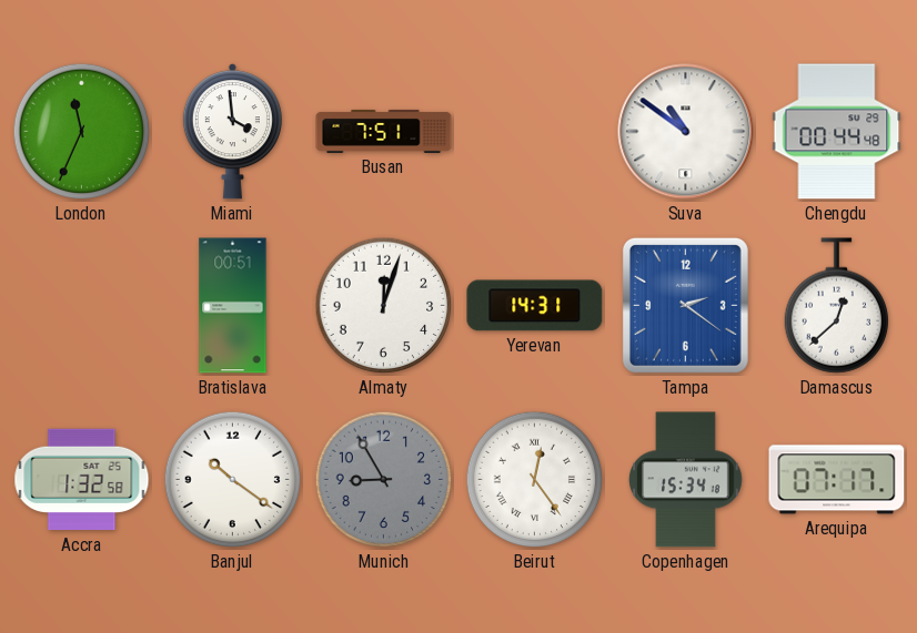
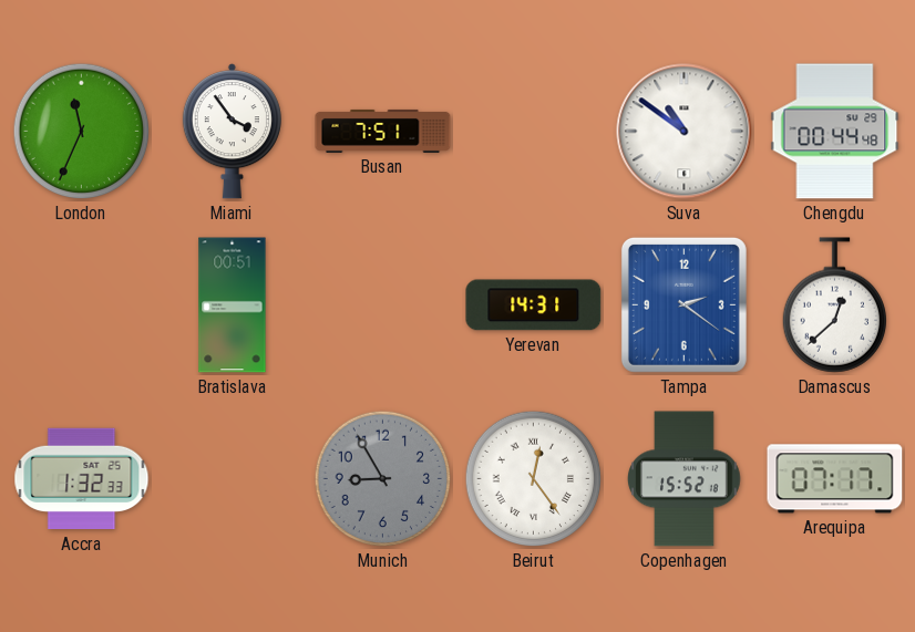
Miami: 3:59 -> 3:54
Almaty: 12:03 -> none
Accra: 1:32:58 -> 1:32:33
Banjul: 10:21 -> none
Copenhagen: 15:34 -> 15:52
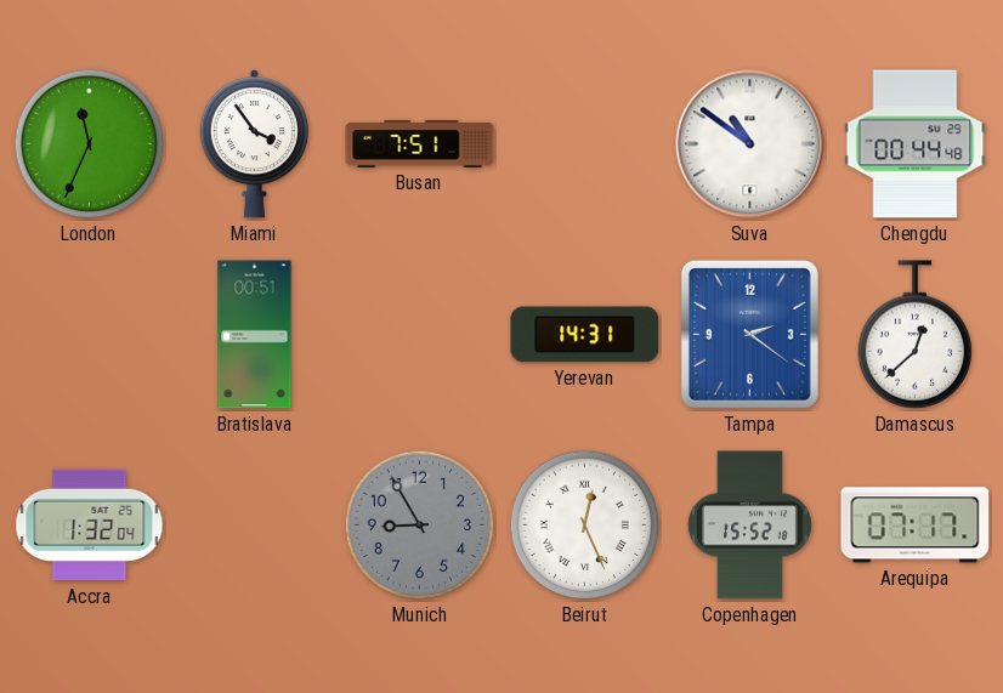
Accra: 1:32:33 -> 1:32:04
Beirut: 12:24 -> 12:26
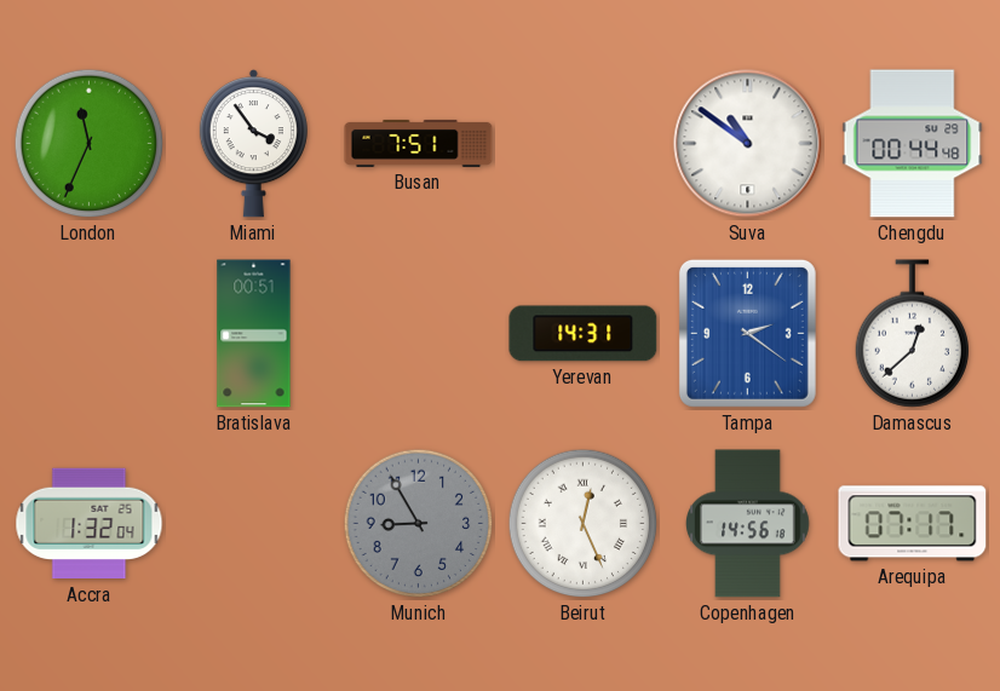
Copenhagen: 15:52 -> 14:56
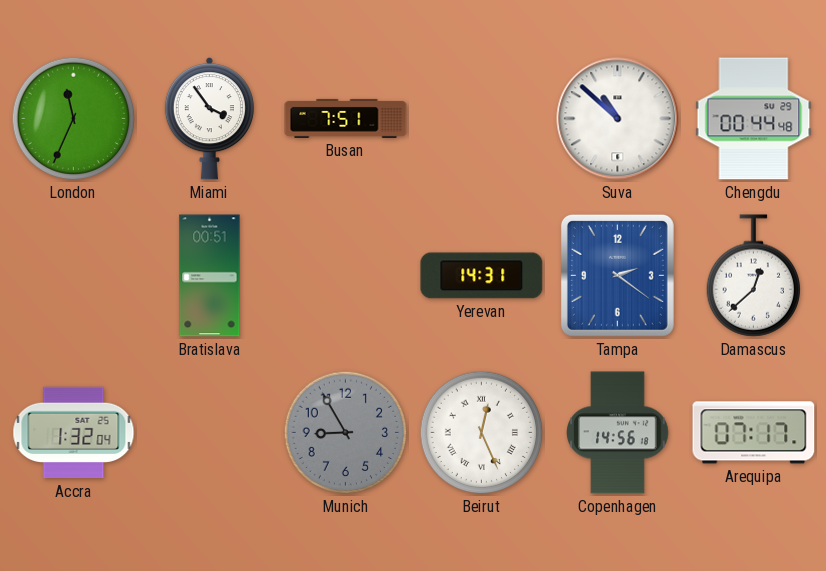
Suva: 10:51 -> 10:52
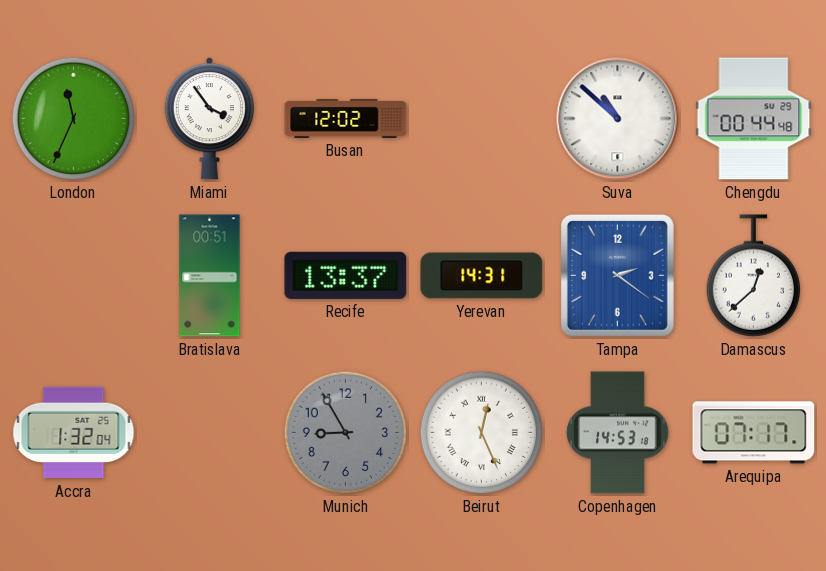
Busan: 7:51 -> 12:02
Recife: none -> 13:37
Copenhagen: 14:56 -> 14:53
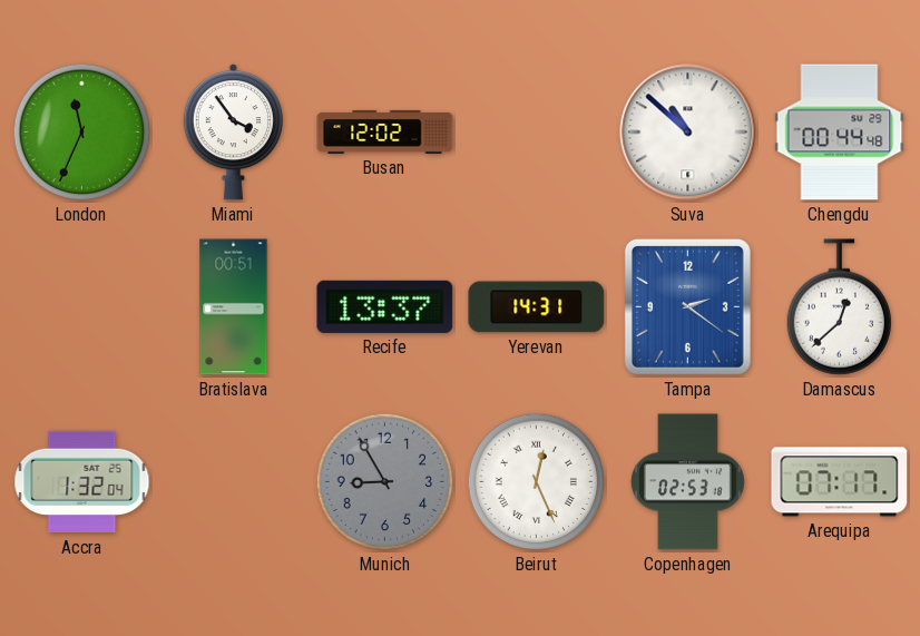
Copenhagen: 14:53 -> 02:53
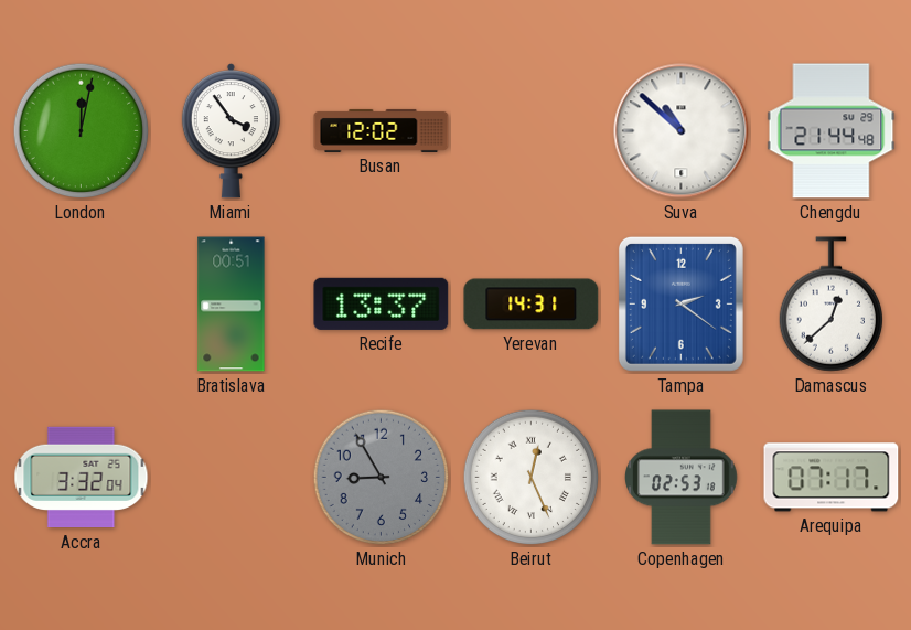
London: 11:34 -> 12:02
Chengdu: 00:44 -> 21:44
Accra: 1:32 -> 3:32
